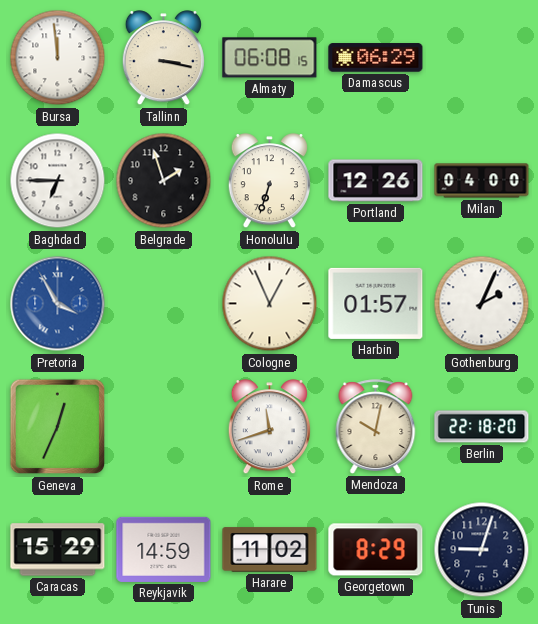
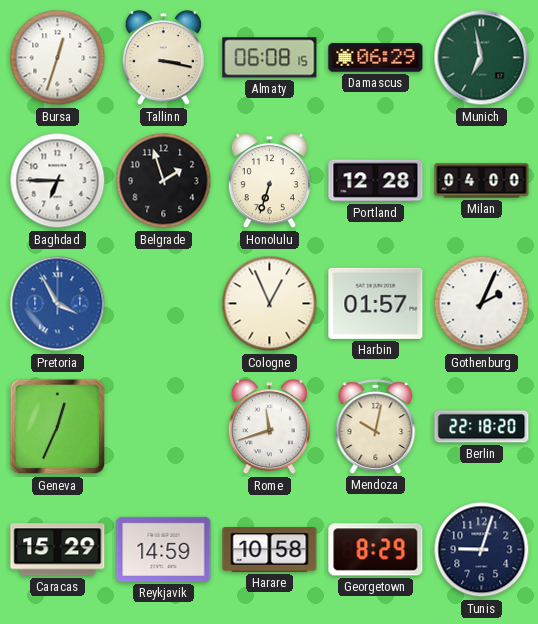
Bursa: 11:59 -> 12:33
Munich: none -> 6:58
Portland: 12:26 -> 12:28
Harare: 11:02 -> 10:58
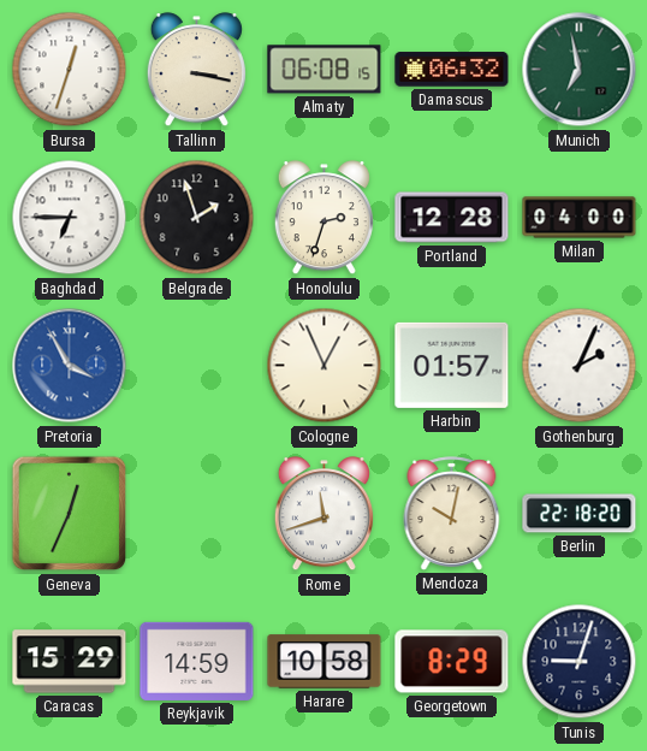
Damascus: 06:29 -> 06:32
Honolulu: 6:33 -> 2:33
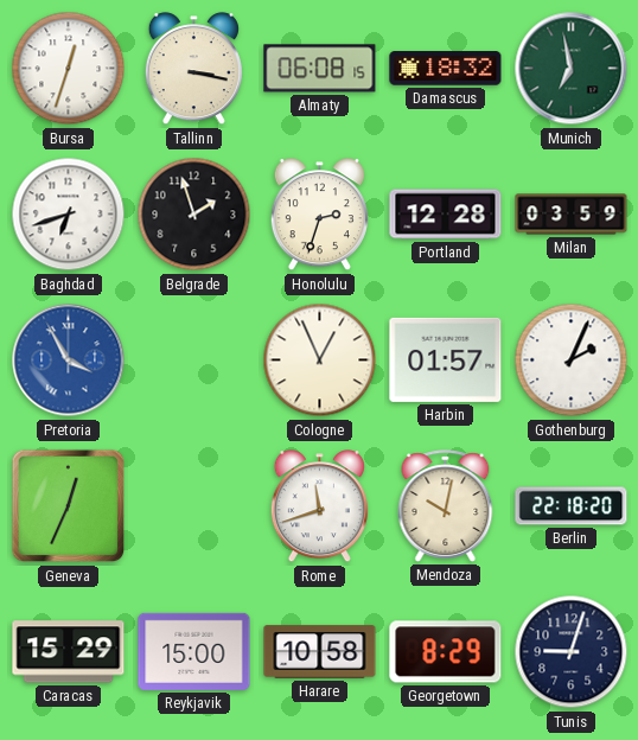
Damascus: 06:32 -> 18:32
Baghdad: 6:45 -> 6:42
Milan: 04:00 -> 03:59
Reykjavik: 14:59 -> 15:00
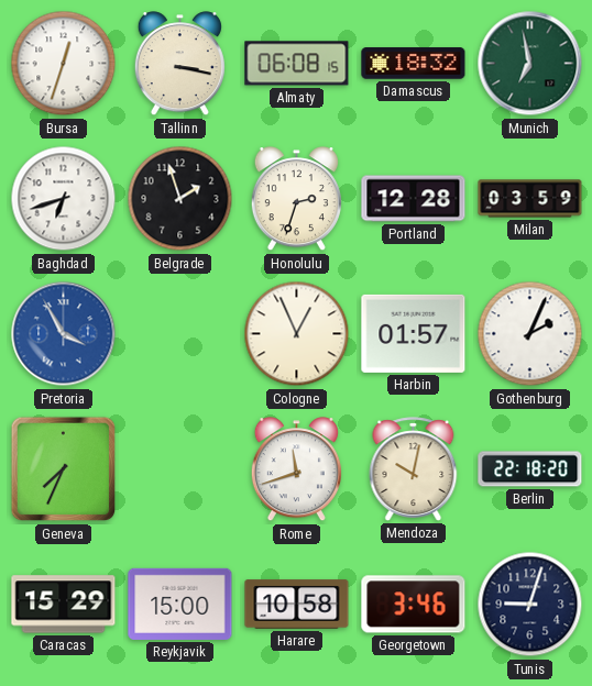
Geneva: 12:34 -> 7:34
Georgetown: 8:29 -> 3:46
